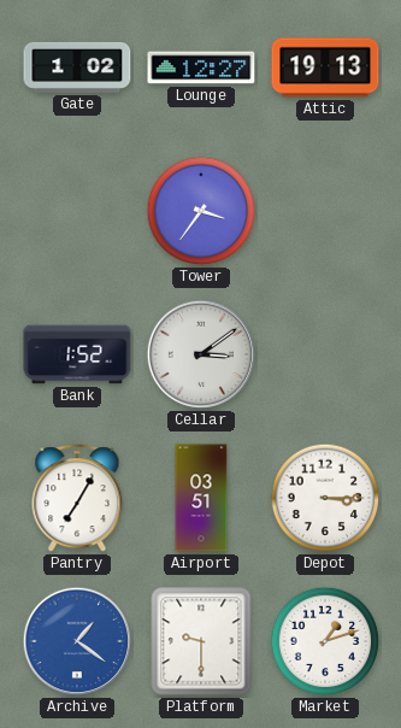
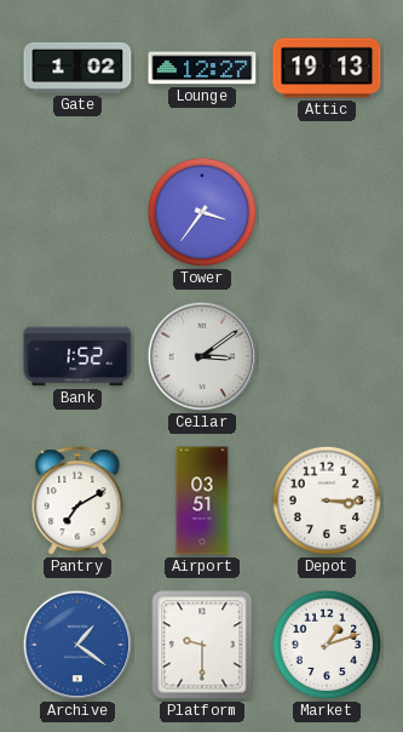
Pantry: 7:05 -> 7:10
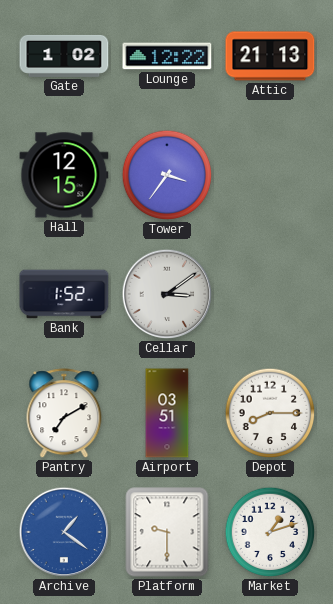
Lounge: 12:27 -> 12:22
Attic: 19:13 -> 21:13
Hall: none -> 12:15
Depot: 3:15 -> 8:15
